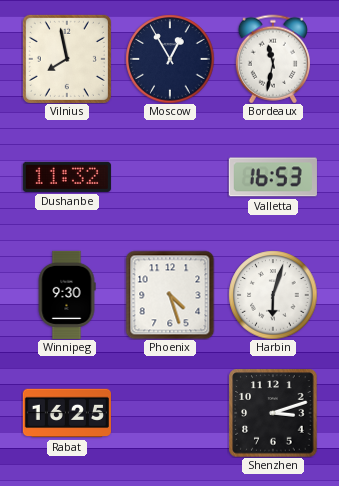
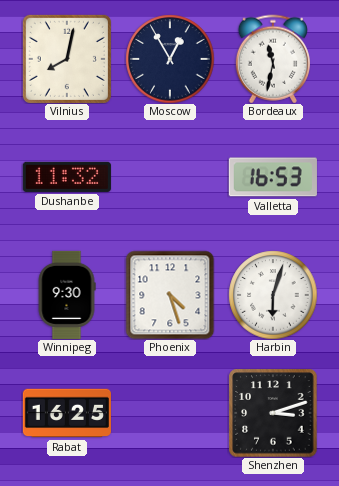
Vilnius: 7:58 -> 8:02
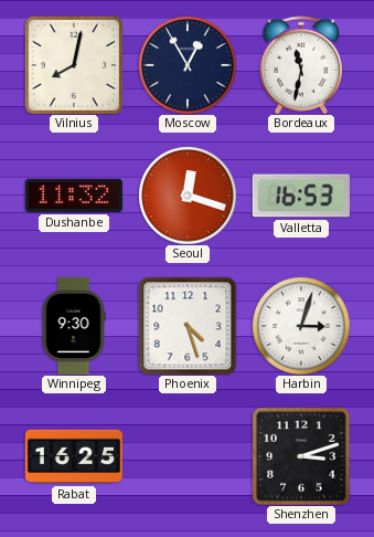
Seoul: none -> 12:18
Harbin: 6:03 -> 3:03
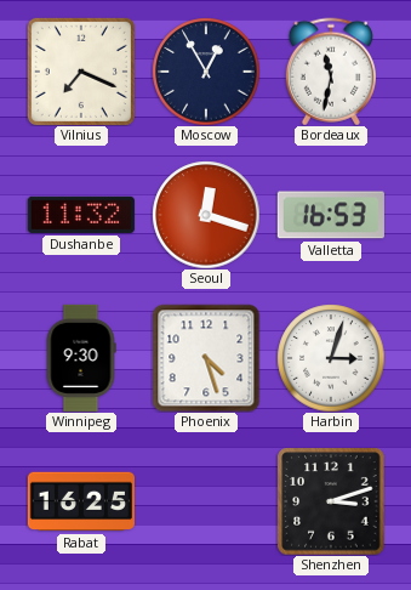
Vilnius: 8:02 -> 7:19
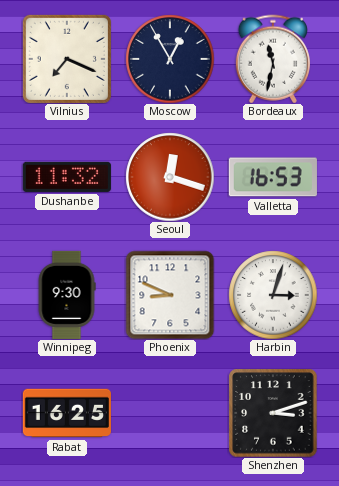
Phoenix: 4:27 -> 8:49
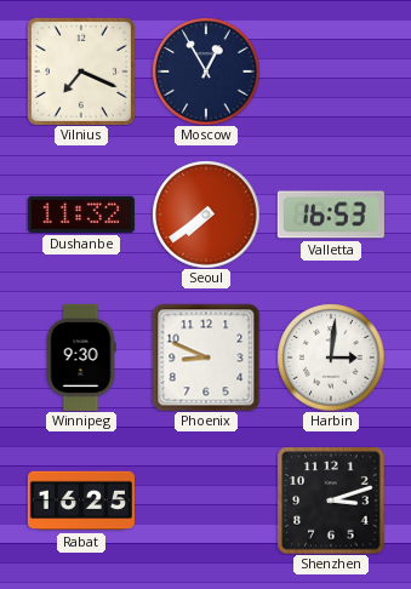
Bordeaux: 11:32 -> none
Seoul: 12:18 -> 7:39
Harbin: 3:03 -> 3:01
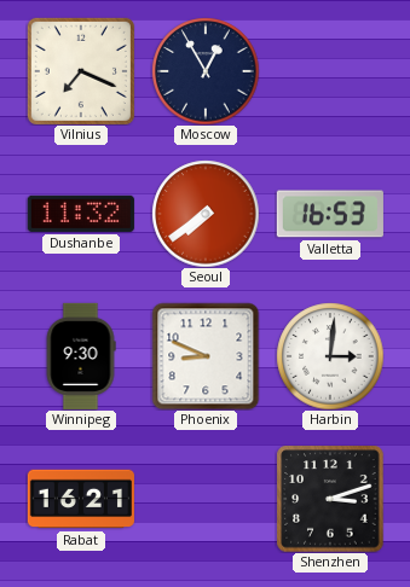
Rabat: 16:25 -> 16:21
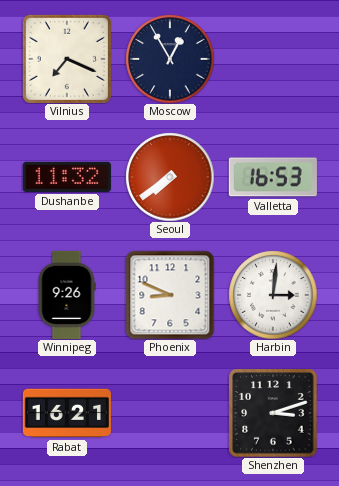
Winnipeg: 9:30 -> 9:26
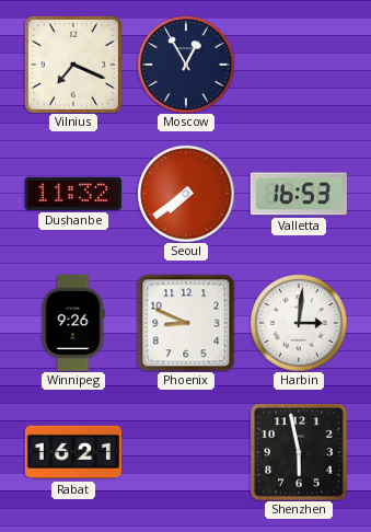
Shenzhen: 3:12 -> 5:58
